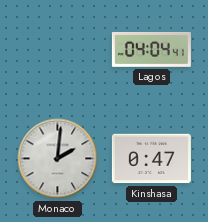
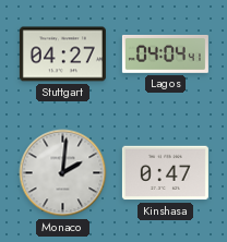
Stuttgart: none -> 04:27
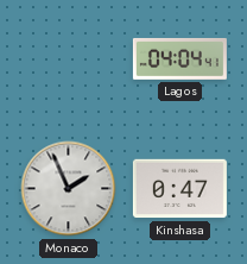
Stuttgart: 04:27 -> none
Monaco: 2:01 -> 1:56
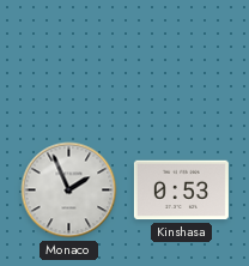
Lagos: 04:04 -> none
Kinshasa: 0:47 -> 0:53
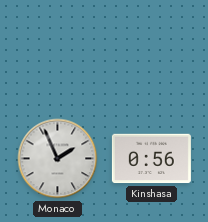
Kinshasa: 0:53 -> 0:56
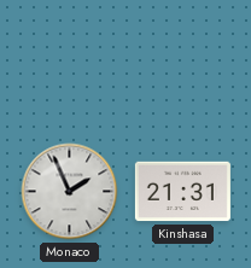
Kinshasa: 0:56 -> 21:31
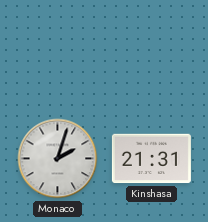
Monaco: 1:56 -> 2:03
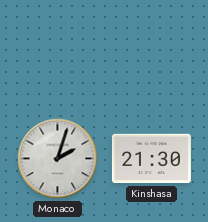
Kinshasa: 21:31 -> 21:30
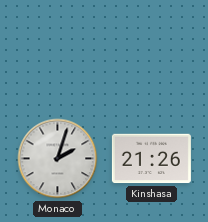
Kinshasa: 21:30 -> 21:26
